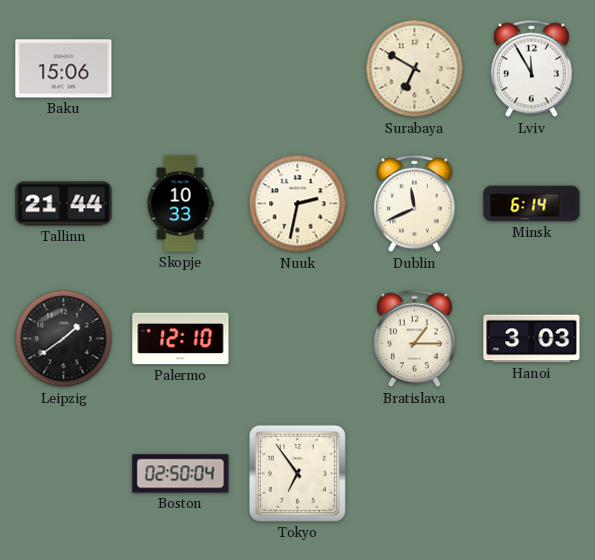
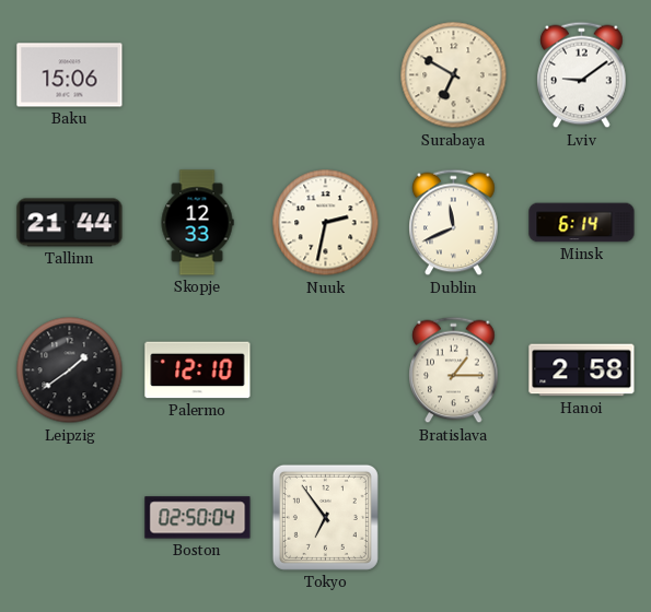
Lviv: 11:55 -> 9:09
Skopje: 10:33 -> 12:33
Hanoi: 3:03 -> 2:58
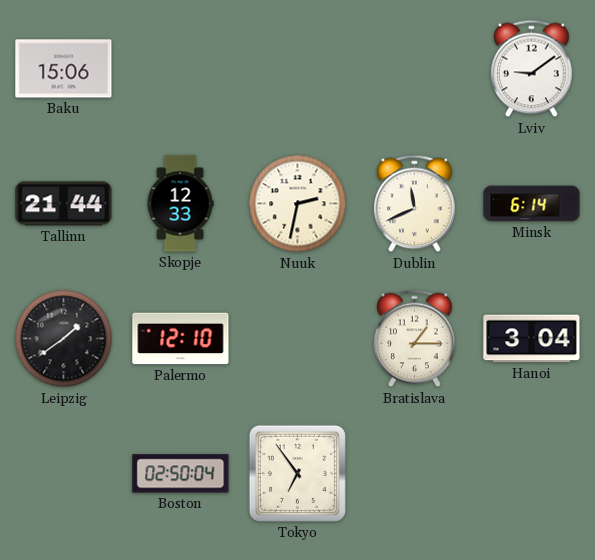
Surabaya: 6:50 -> none
Hanoi: 2:58 -> 3:04
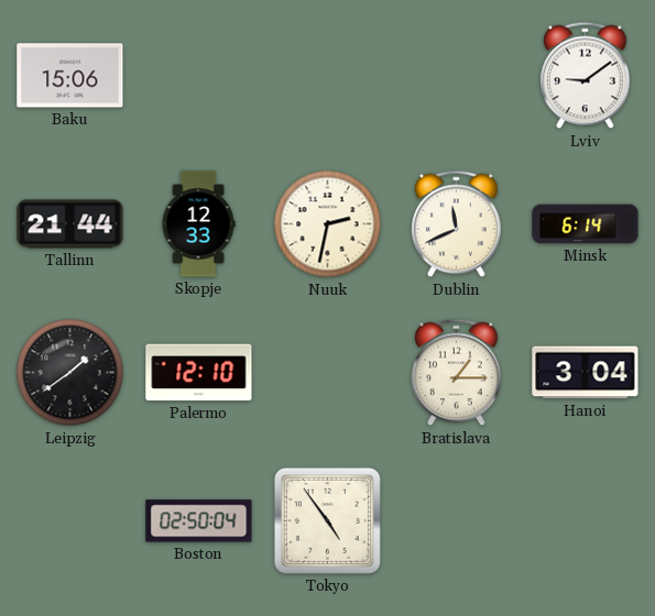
Tokyo: 6:54 -> 4:54
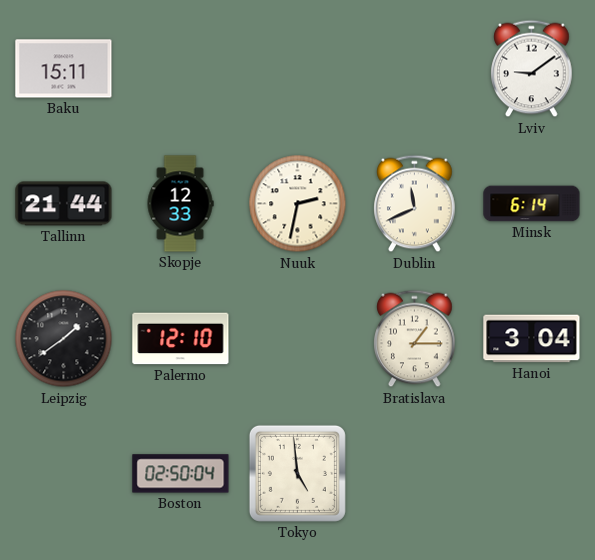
Baku: 15:06 -> 15:11
Tokyo: 4:54 -> 4:59
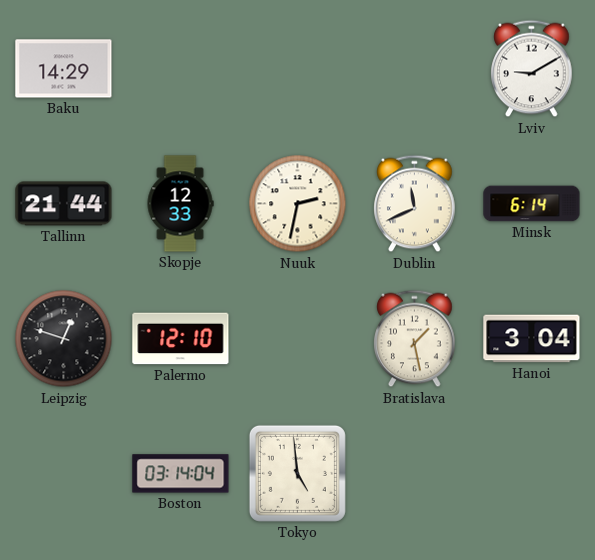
Baku: 15:11 -> 14:29
Lviv: 9:09 -> 9:10
Leipzig: 1:39 -> 12:48
Bratislava: 1:15 -> 1:28
Boston: 02:50 -> 03:14
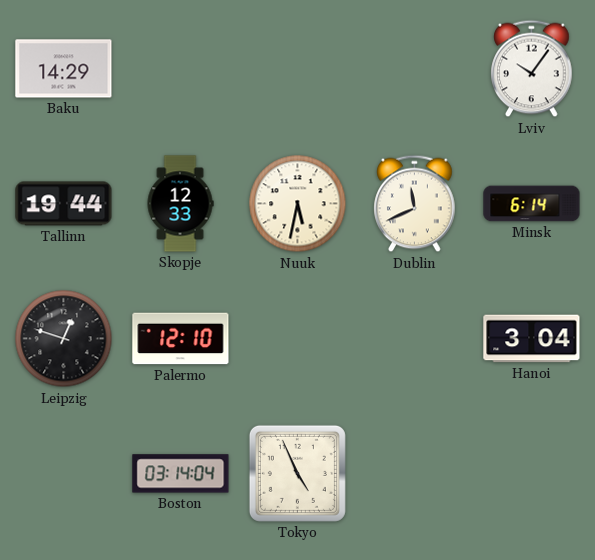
Lviv: 9:10 -> 10:06
Tallinn: 21:44 -> 19:44
Nuuk: 2:32 -> 5:32
Bratislava: 1:28 -> none
Tokyo: 4:59 -> 4:56
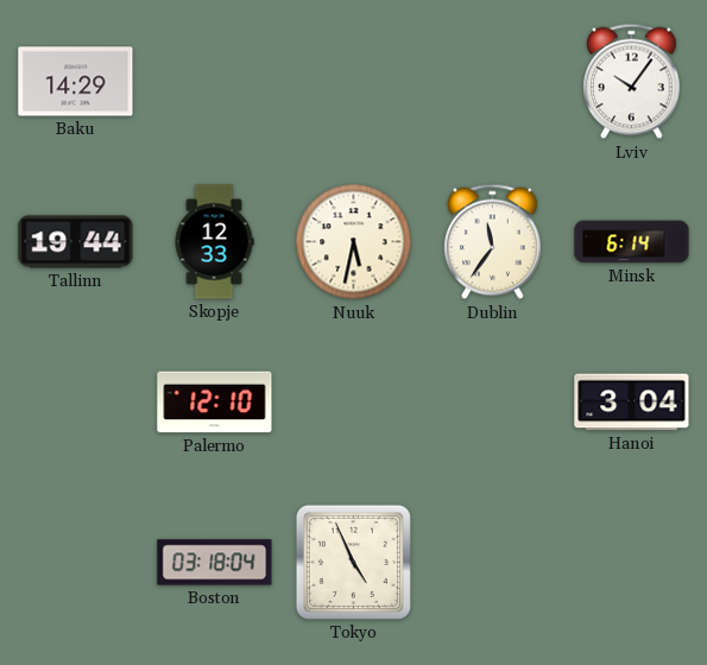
Dublin: 11:41 -> 11:36
Leipzig: 12:48 -> none
Boston: 03:14 -> 03:18
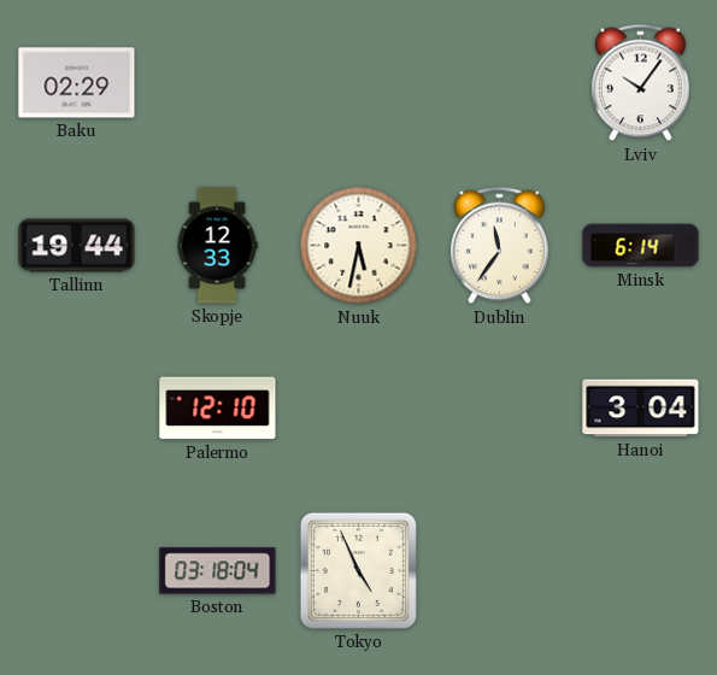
Baku: 14:29 -> 02:29
